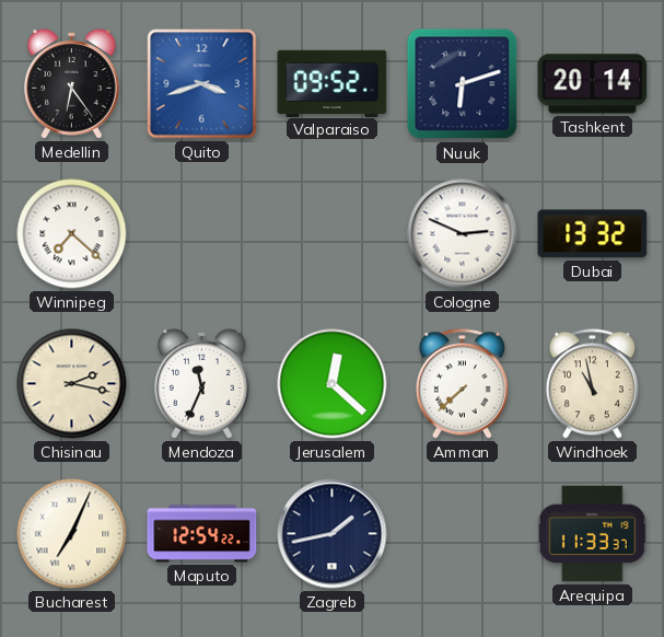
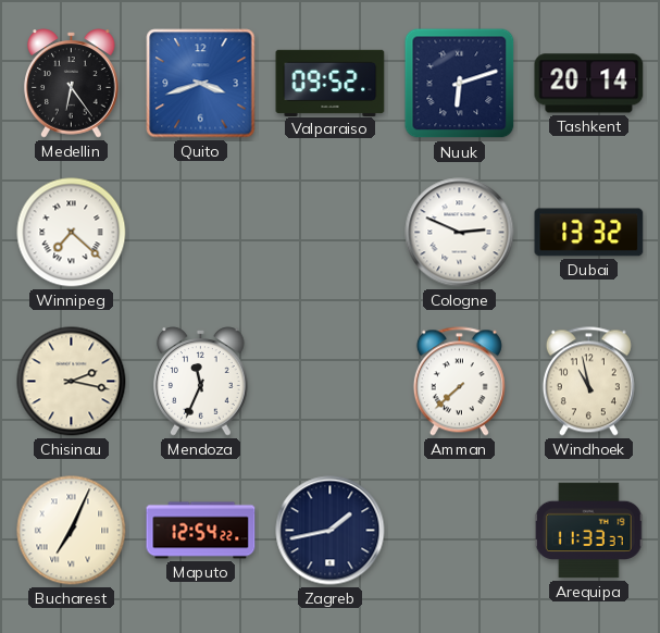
Jerusalem: 12:22 -> none
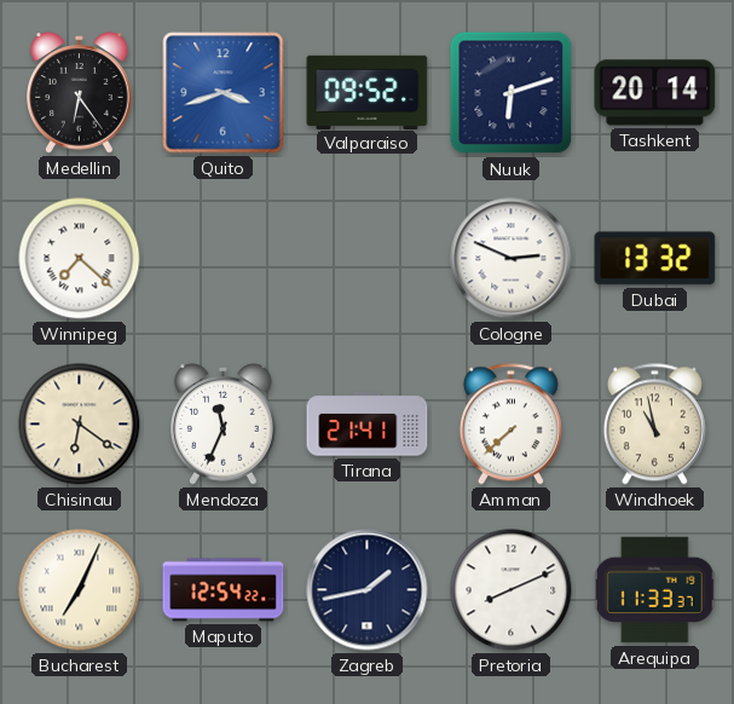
Chisinau: 2:17 -> 6:21
Tirana: none -> 21:41
Pretoria: none -> 8:11
